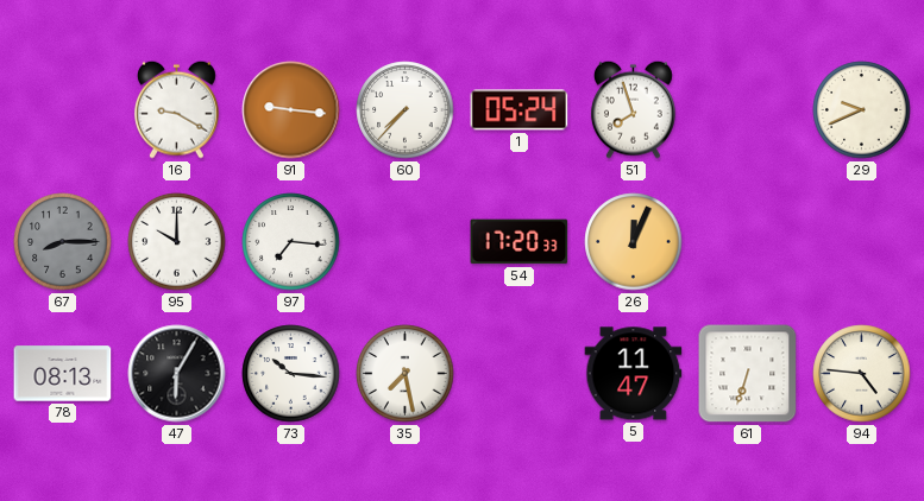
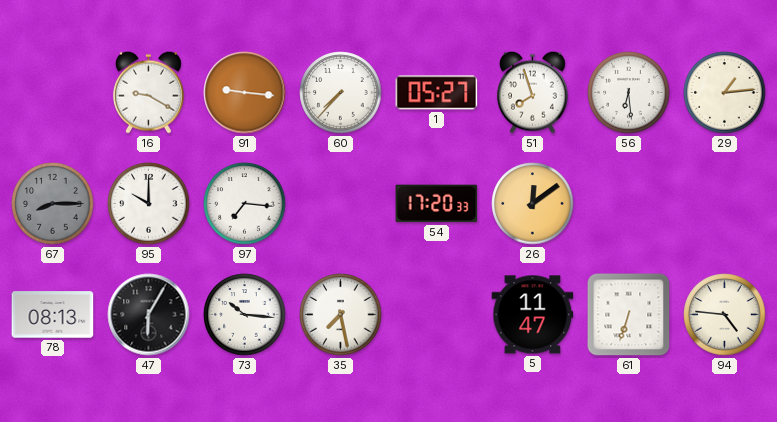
1: 05:24 -> 05:27
56: none -> 6:29
29: 9:41 -> 1:14
26: 12:04 -> 12:09
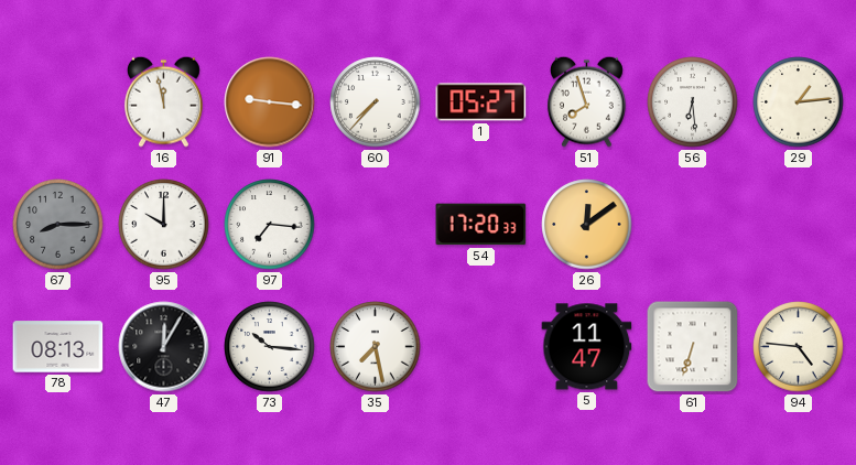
16: 9:20 -> 11:58
47: 6:05 -> 12:05
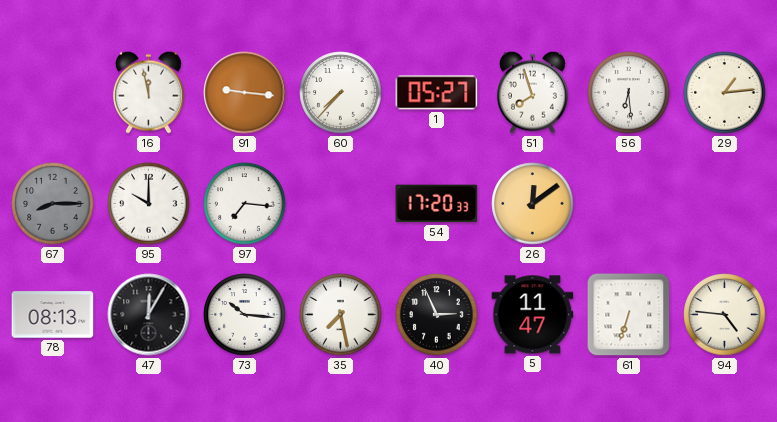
40: none -> 2:56
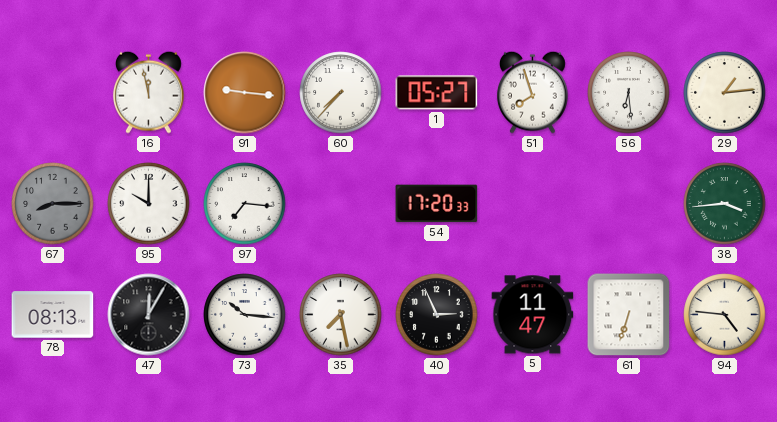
26: 12:09 -> none
38: none -> 3:44
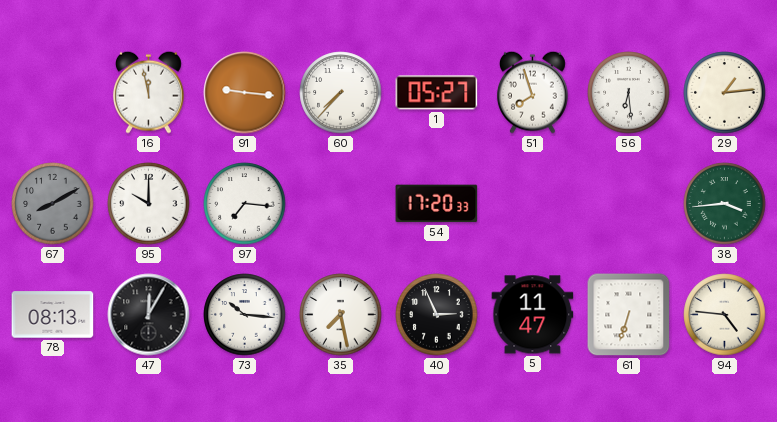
67: 8:15 -> 8:10
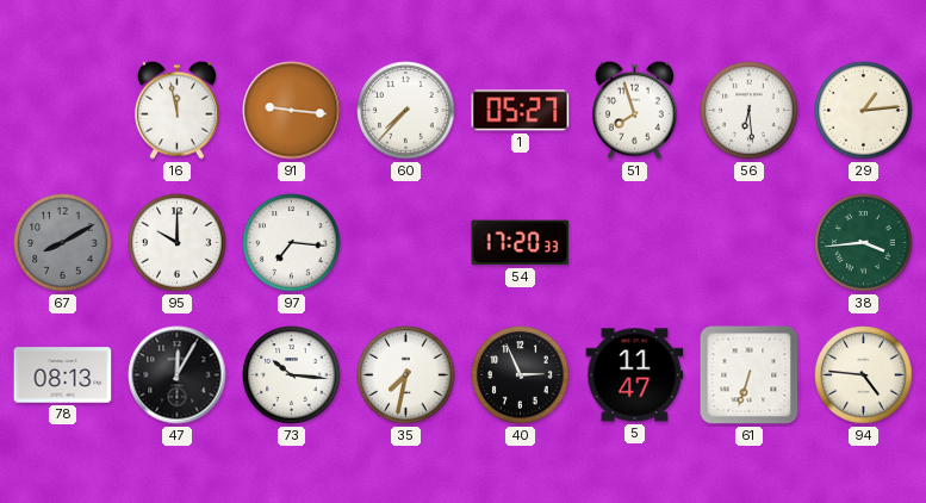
35: 7:28 -> 7:32
